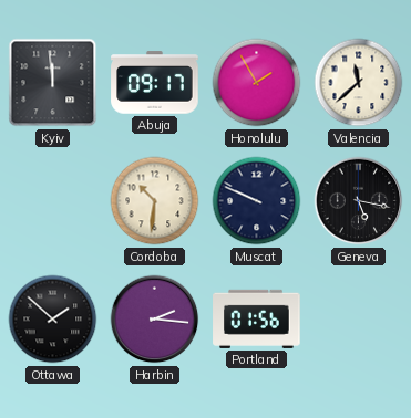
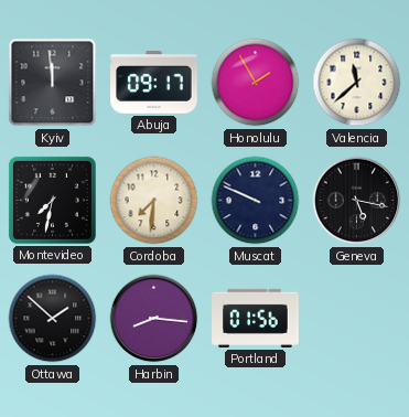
Montevideo: none -> 7:32
Cordoba: 10:31 -> 7:31
Harbin: 2:16 -> 8:16
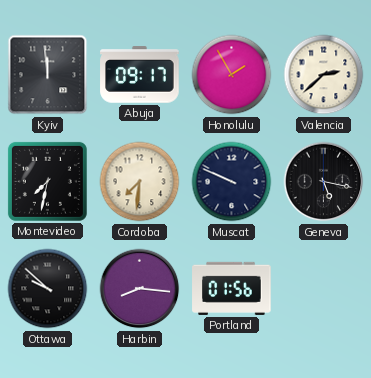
Valencia: 11:38 -> 2:38
Ottawa: 1:52 -> 9:52
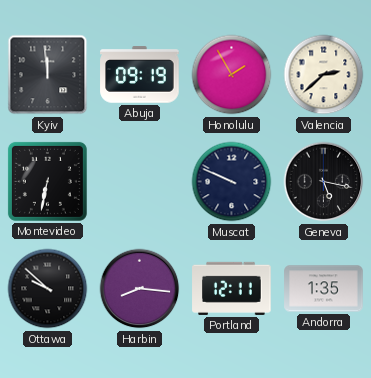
Abuja: 09:17 -> 09:19
Montevideo: 7:32 -> 6:32
Cordoba: 7:31 -> none
Portland: 01:56 -> 12:11
Andorra: none -> 1:35
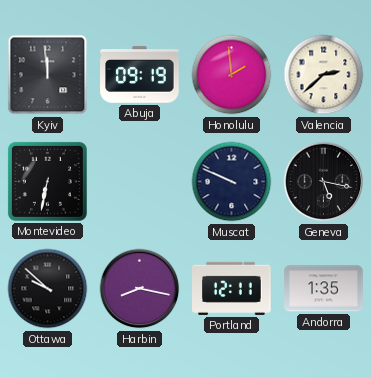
Honolulu: 1:55 -> 1:59
Harbin: 8:16 -> 8:17
